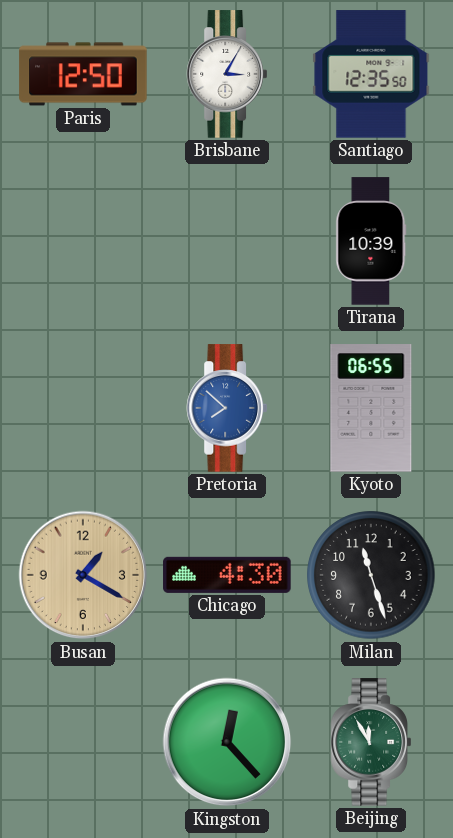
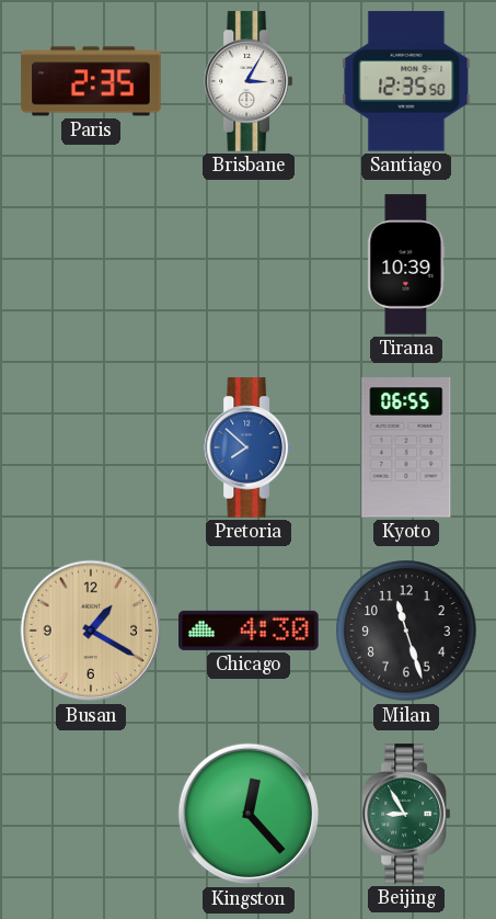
Paris: 12:50 -> 2:35
Beijing: 11:55 -> 8:55
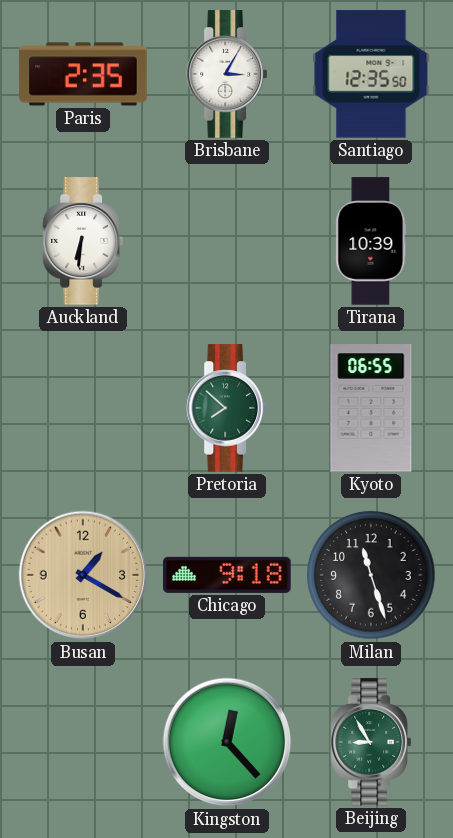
Auckland: none -> 6:31
Pretoria dial: blue -> green
Chicago: 4:30 -> 9:18
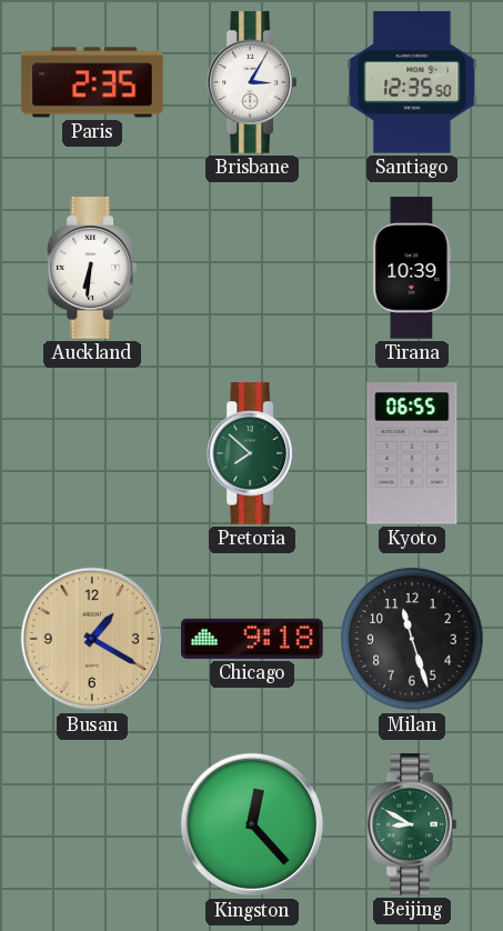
Beijing: 8:55 -> 8:50
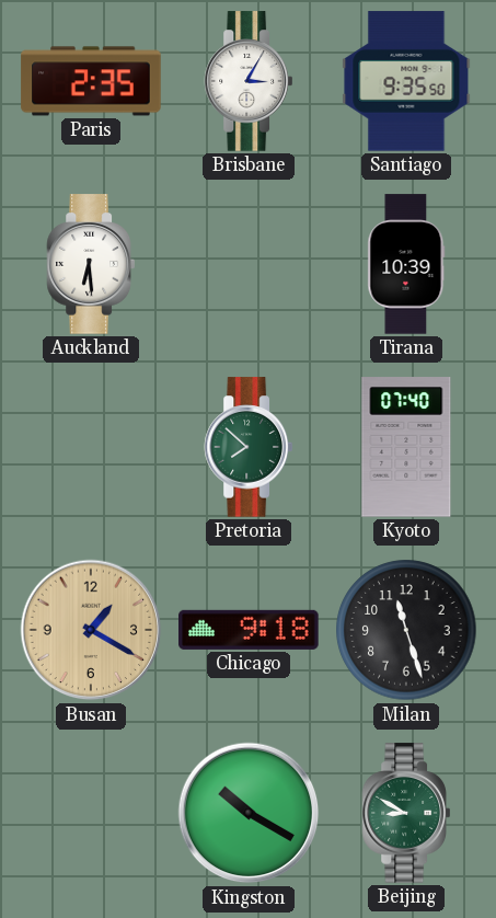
Santiago: 12:35 -> 9:35
Auckland: 6:31 -> 6:29
Kyoto: 06:55 -> 07:40
Kingston: 12:23 -> 10:20
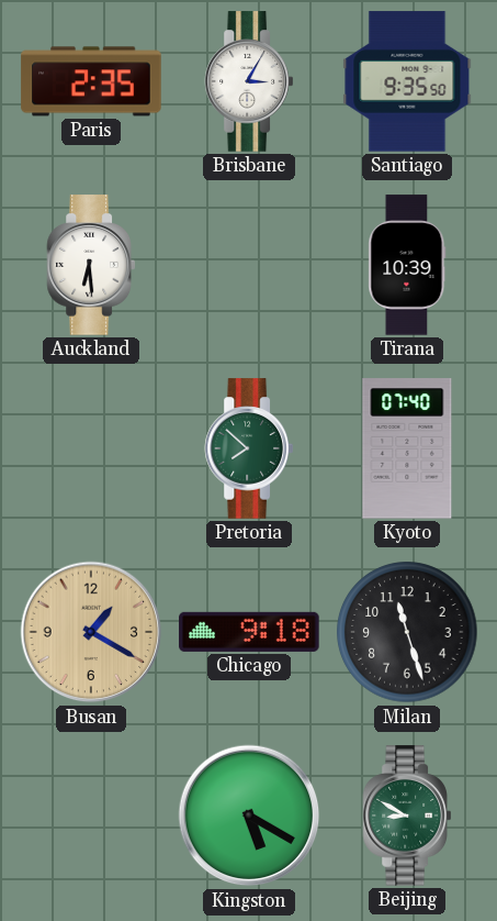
Kingston: 10:20 -> 5:20
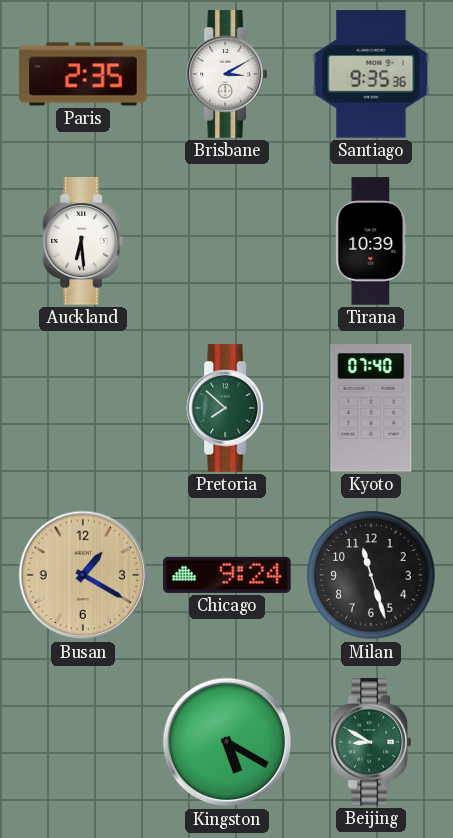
Brisbane: 3:05 -> 3:10
Santiago: 9:35:50 -> 9:35:36
Chicago: 9:18 -> 9:24
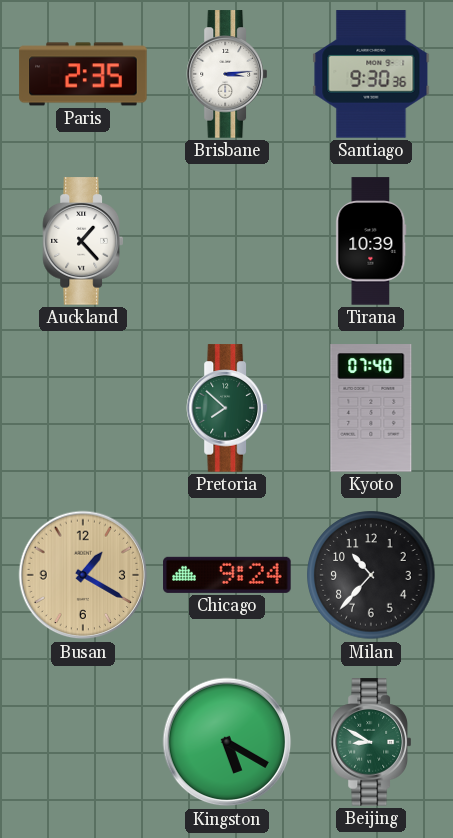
Brisbane: 3:10 -> 3:14
Santiago: 9:35 -> 9:30
Auckland: 6:29 -> 1:23
Milan: 11:27 -> 10:37
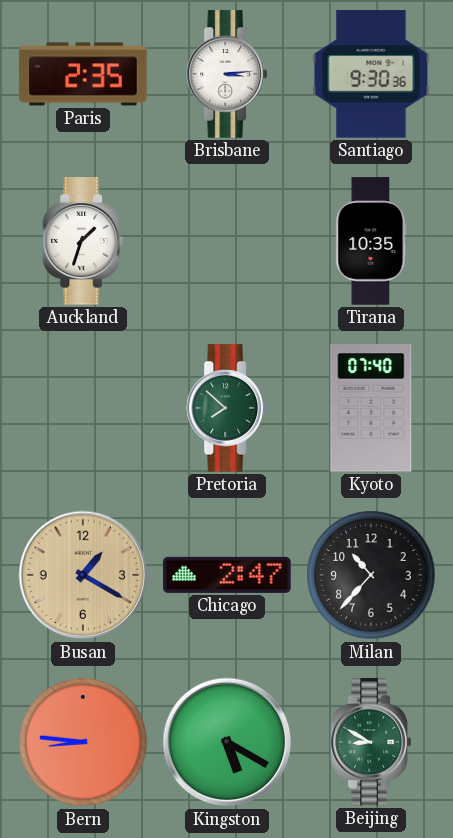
Auckland: 1:23 -> 1:33
Tirana: 10:39 -> 10:35
Chicago: 9:24 -> 2:47
Bern: none -> 8:46
